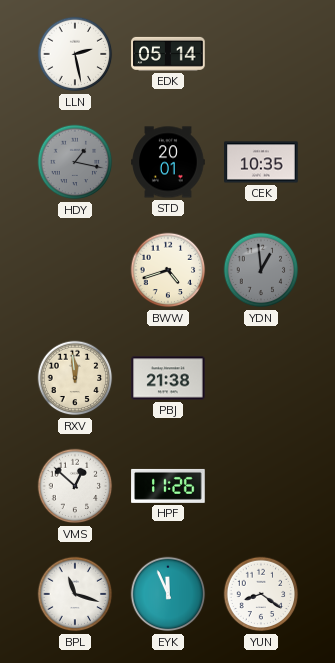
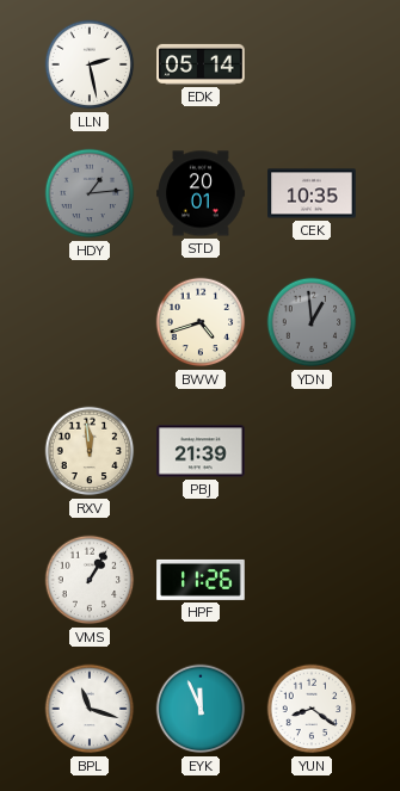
HDY: 1:17 -> 1:14
PBJ: 21:38 -> 21:39
VMS: 12:52 -> 1:05
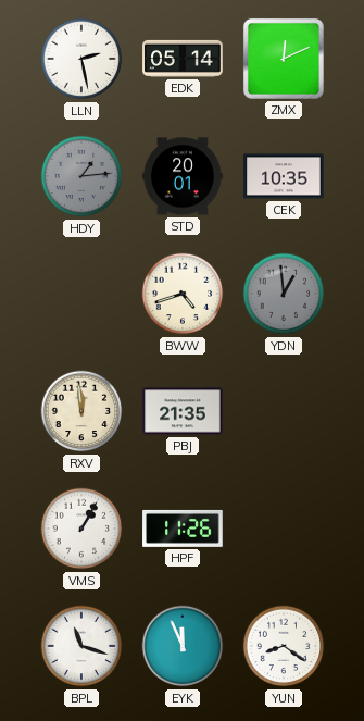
ZMX: none -> 12:11
PBJ: 21:39 -> 21:35
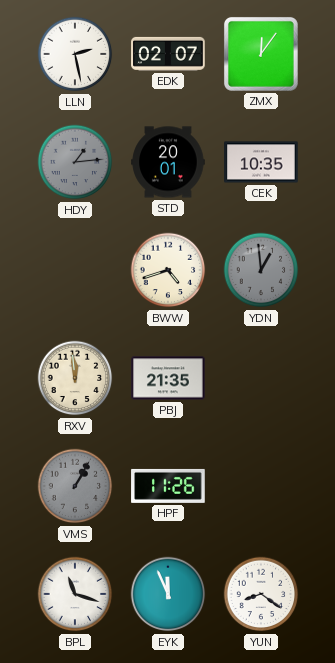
EDK: 05:14 -> 02:07
ZMX: 12:11 -> 12:06
VMS dial: white -> grey
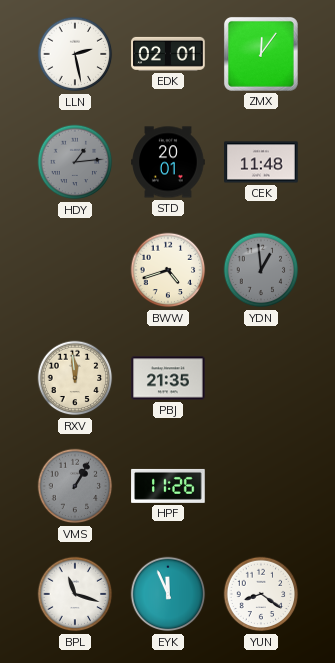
EDK: 02:07 -> 02:01
CEK: 10:35 -> 11:48
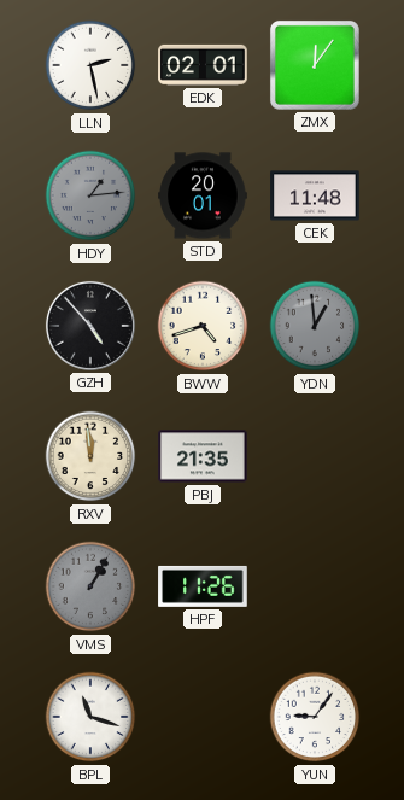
GZH: none -> 4:53
EYK: 11:56 -> none
YUN: 8:21 -> 9:06
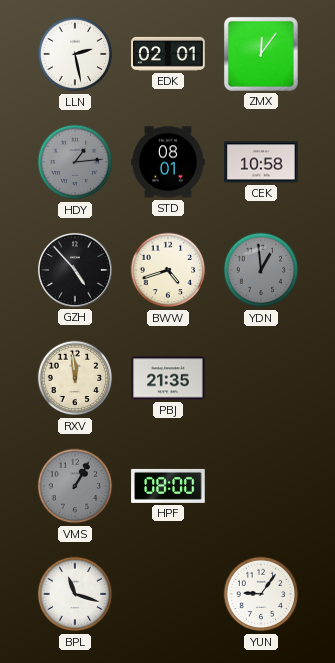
STD: 20:01 -> 08:01
CEK: 11:48 -> 10:58
HPF: 11:26 -> 08:00
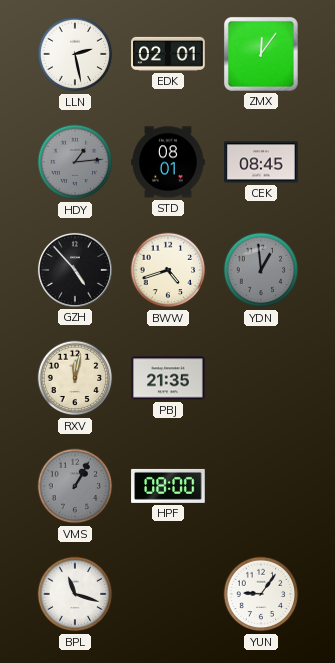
CEK: 10:58 -> 08:45
RXV: 11:59 -> 12:02
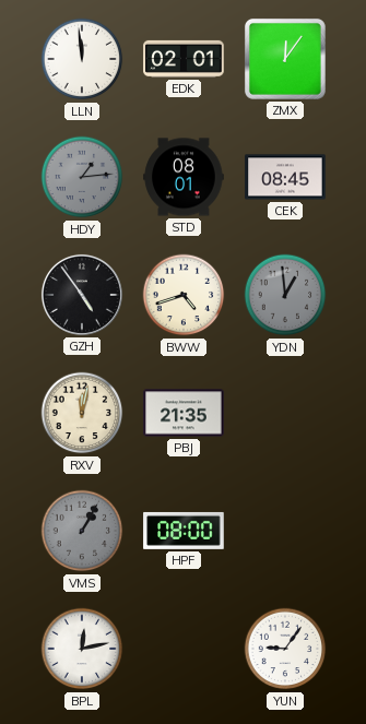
LLN: 2:28 -> 11:59
GZH: 4:53 -> 4:54
BPL: 11:18 -> 12:13
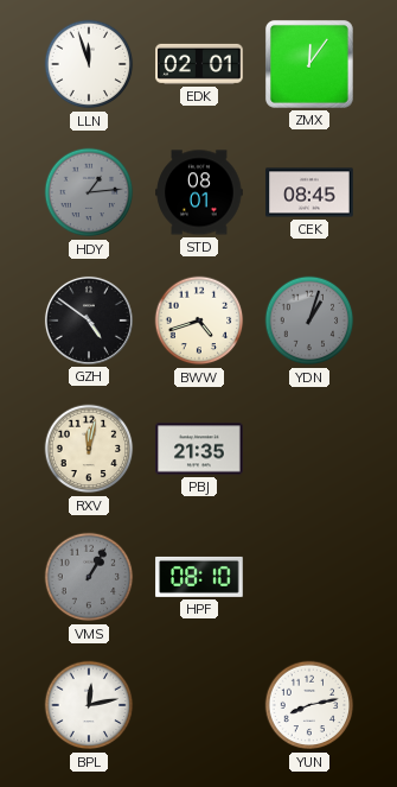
LLN: 11:59 -> 11:57
GZH: 4:54 -> 4:51
YDN: 12:59 -> 1:03
HPF: 08:00 -> 08:10
YUN: 9:06 -> 8:13
